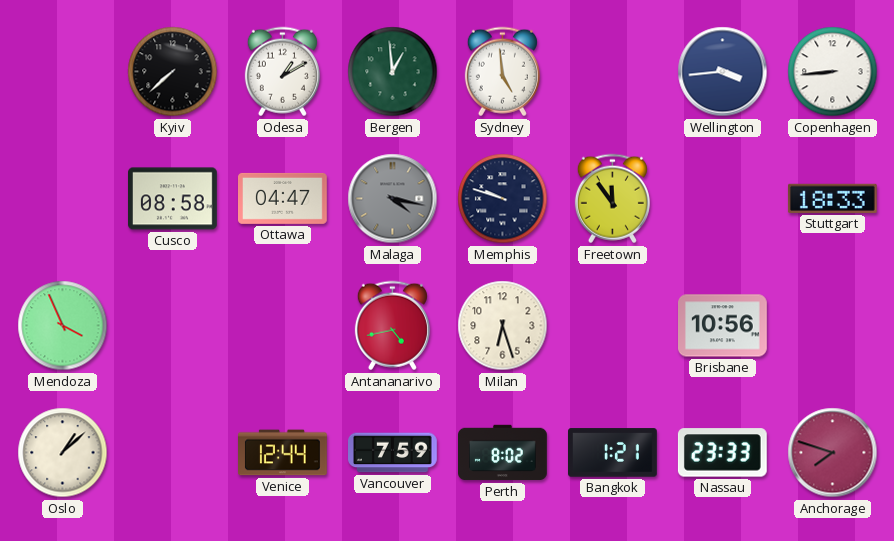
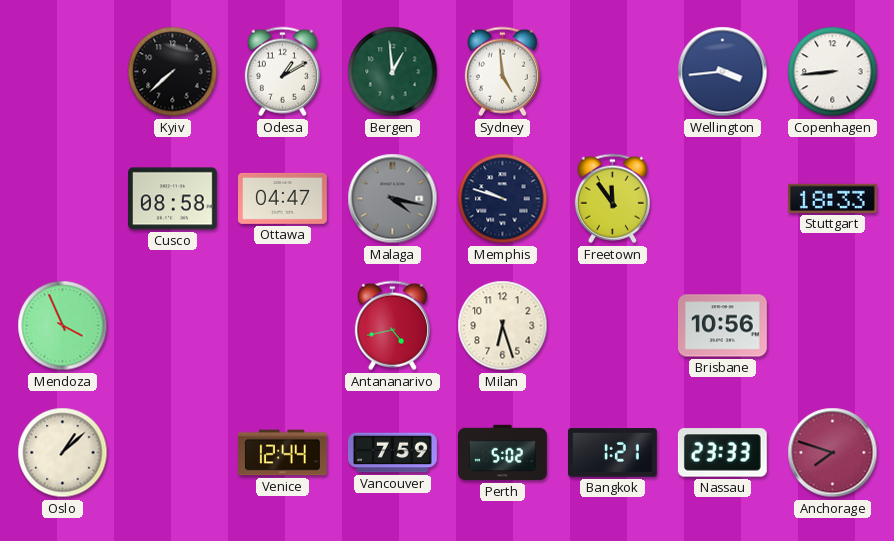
Perth: 8:02 -> 5:02
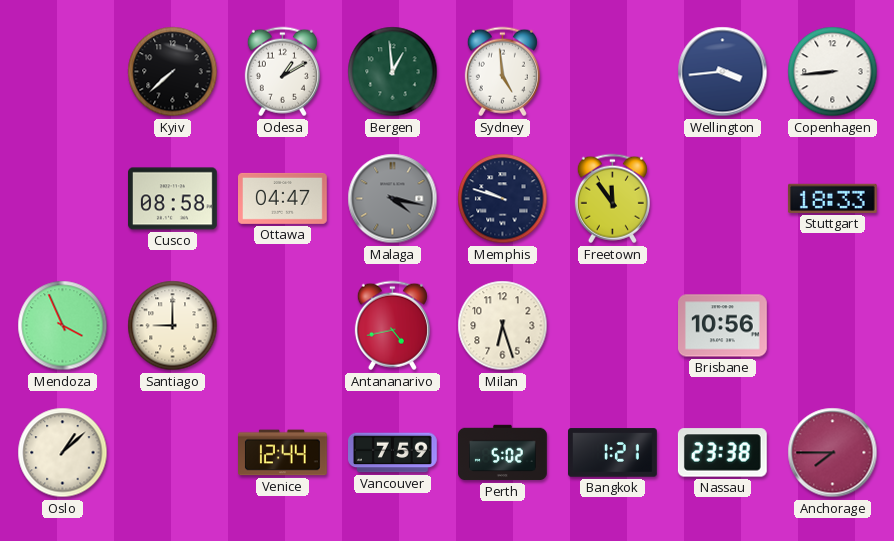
Santiago: none -> 9:00
Nassau: 23:33 -> 23:38
Anchorage: 7:48 -> 7:45
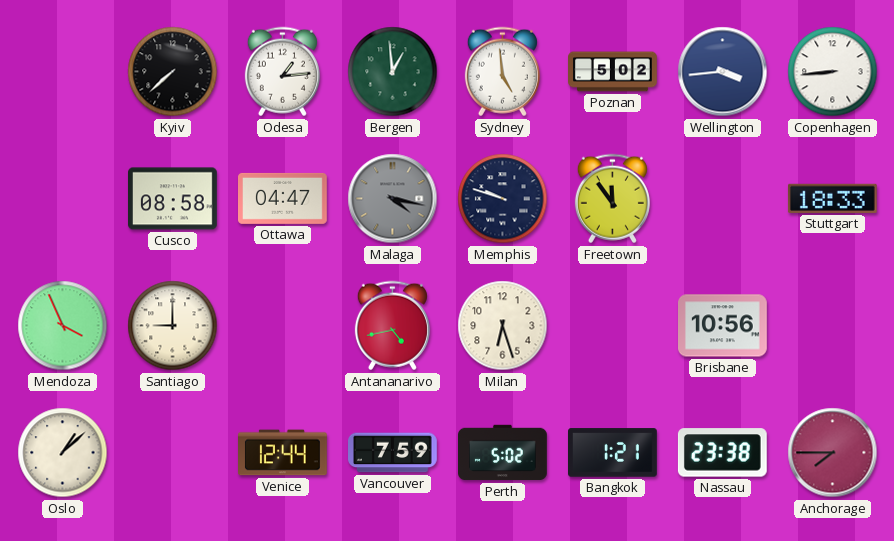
Odesa: 1:10 -> 1:14
Poznan: none -> 5:02
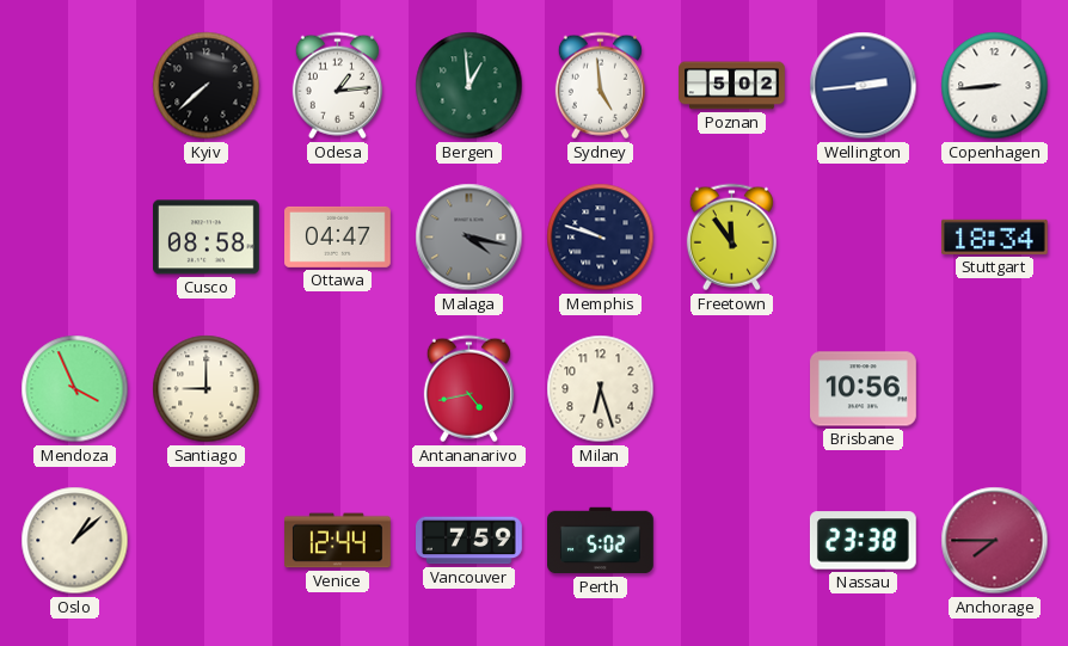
Wellington: 3:44 -> 2:44
Stuttgart: 18:33 -> 18:34
Bangkok: 1:21 -> none
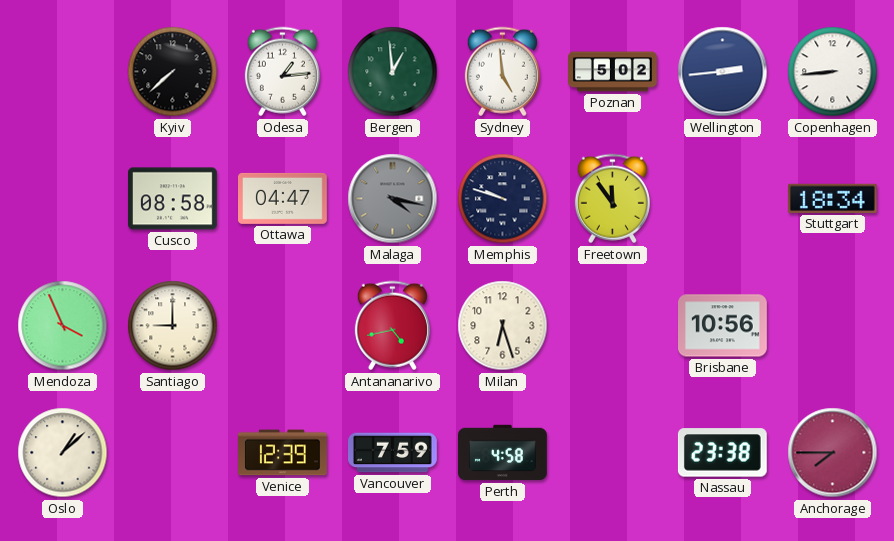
Venice: 12:44 -> 12:39
Perth: 5:02 -> 4:58
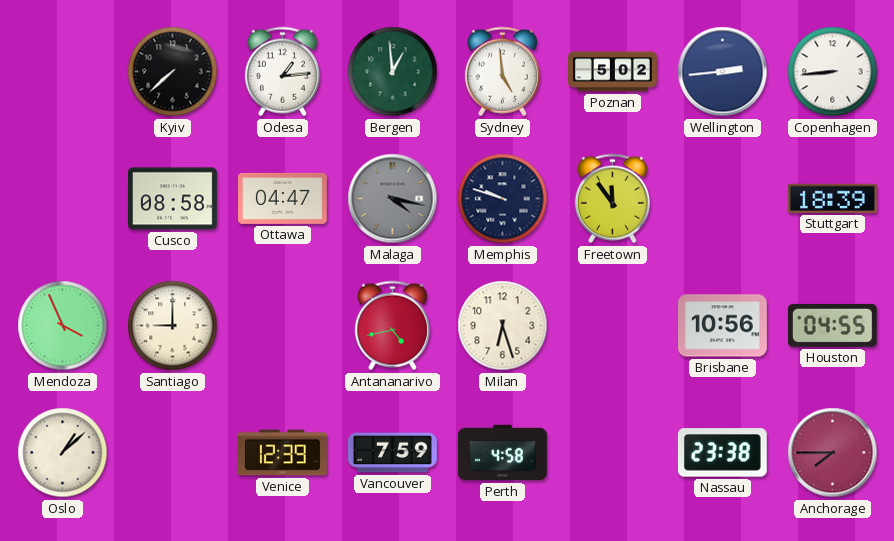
Stuttgart: 18:34 -> 18:39
Houston: none -> 04:55
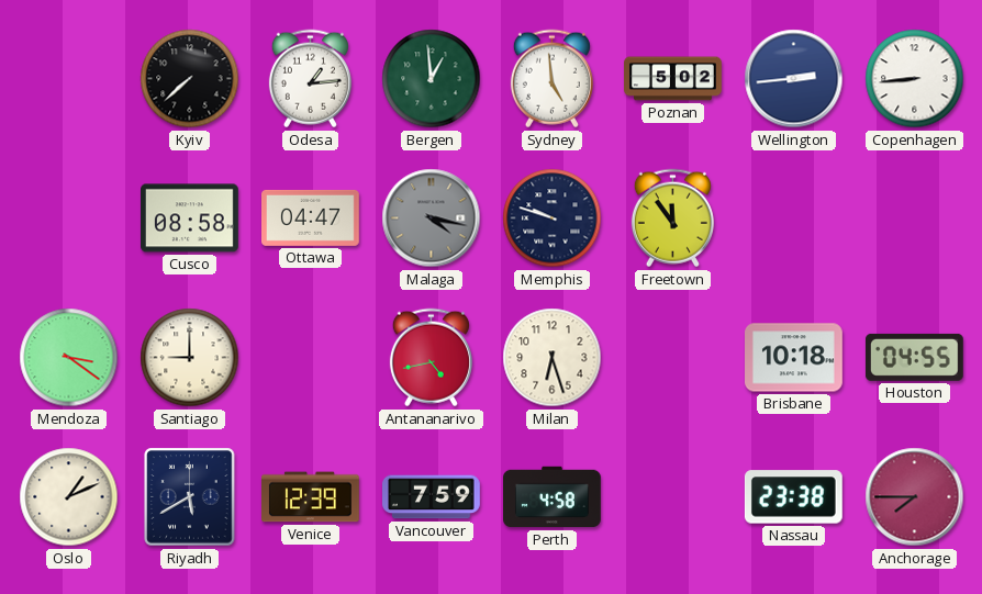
Stuttgart: 18:39 -> none
Mendoza: 3:56 -> 3:21
Brisbane: 10:56 -> 10:18
Oslo: 1:08 -> 1:11
Riyadh: none -> 5:40
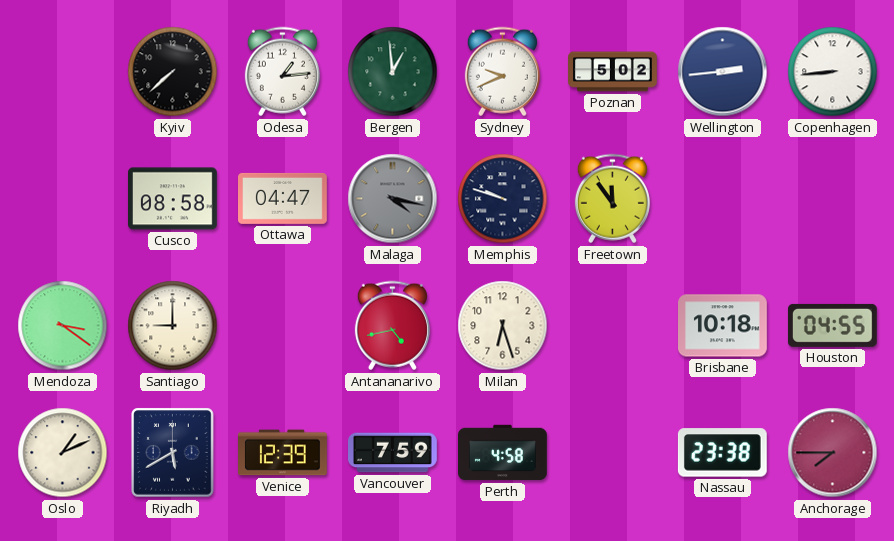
Sydney: 4:59 -> 9:41
